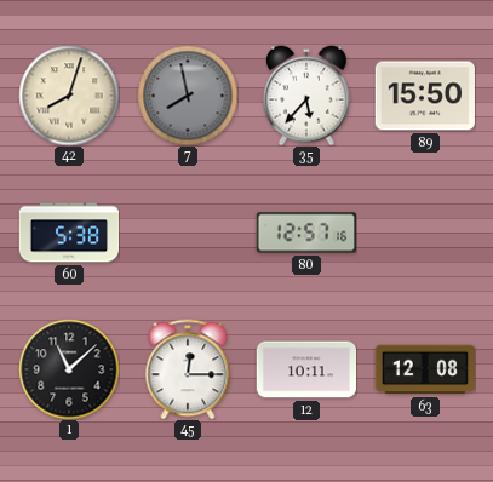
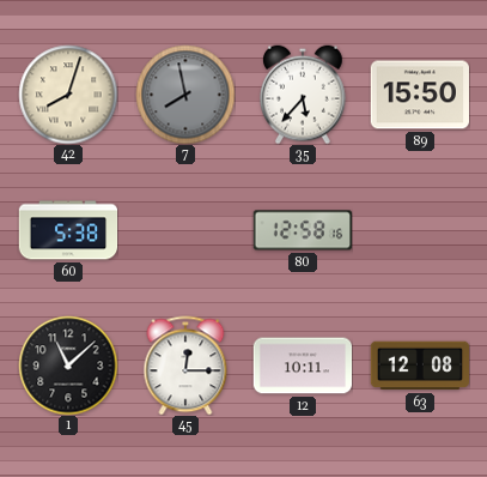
80: 12:57 -> 12:58
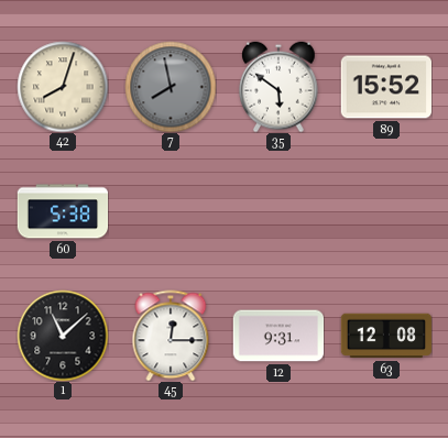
35: 5:37 -> 5:51
89: 15:50 -> 15:52
80: 12:58 -> none
12: 10:11 -> 9:31
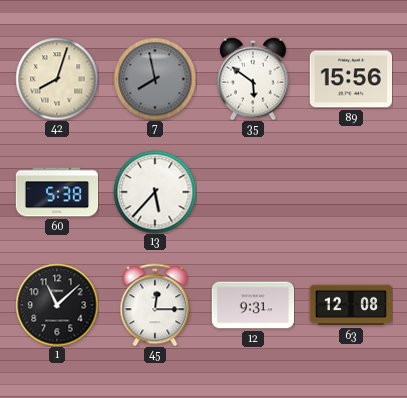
89: 15:52 -> 15:56
13: none -> 5:37
